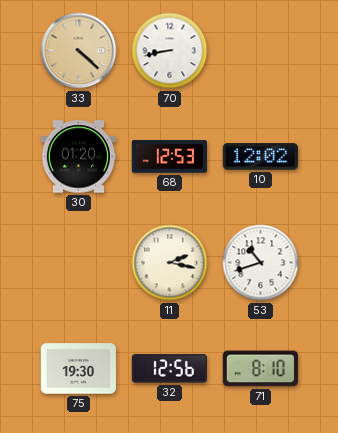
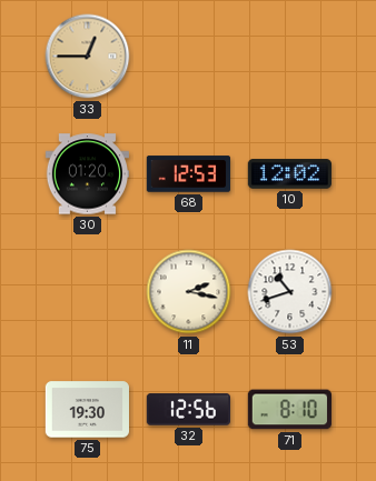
33: 4:22 -> 12:45
70: 8:43 -> none
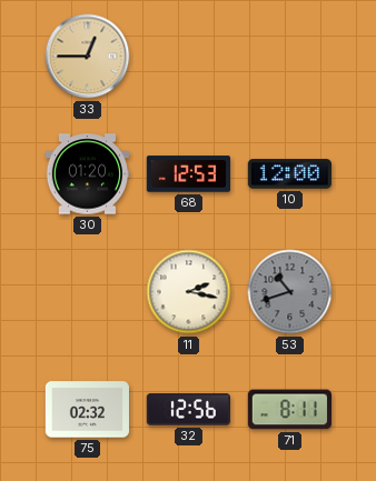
10: 12:02 -> 12:00
53 dial: white -> grey
75: 19:30 -> 02:32
71: 8:10 -> 8:11
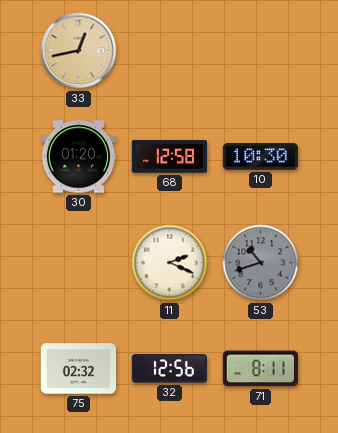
33: 12:45 -> 12:43
68: 12:53 -> 12:58
10: 12:00 -> 10:30
11: 2:17 -> 2:19
